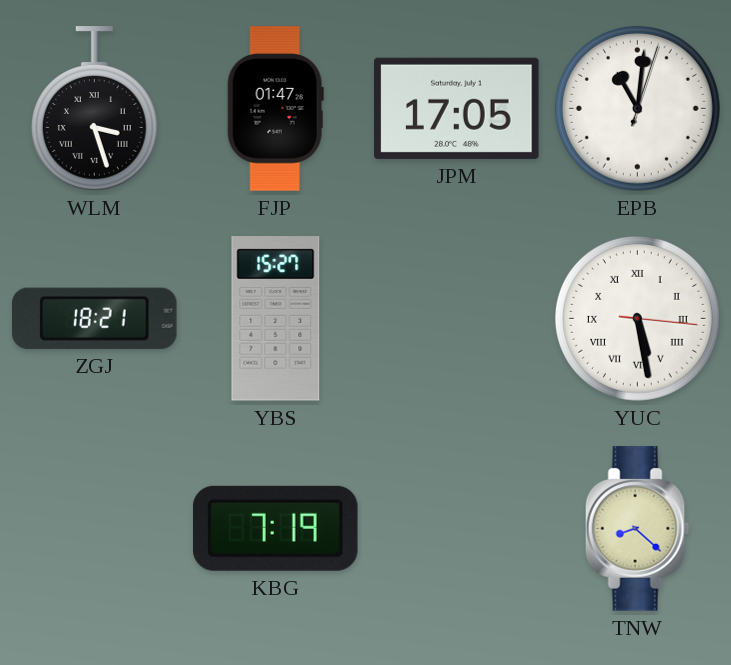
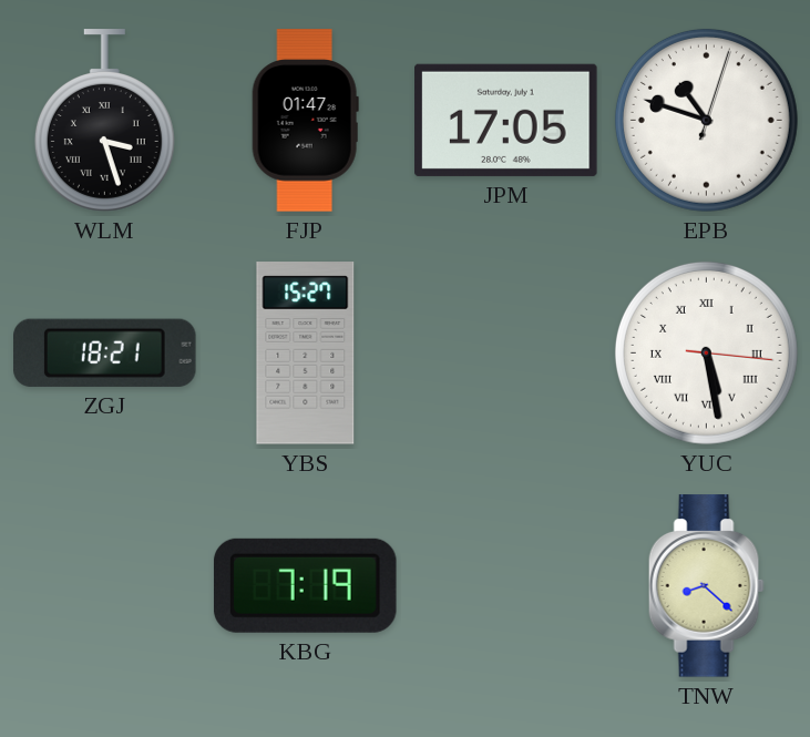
EPB: 11:01 -> 10:48
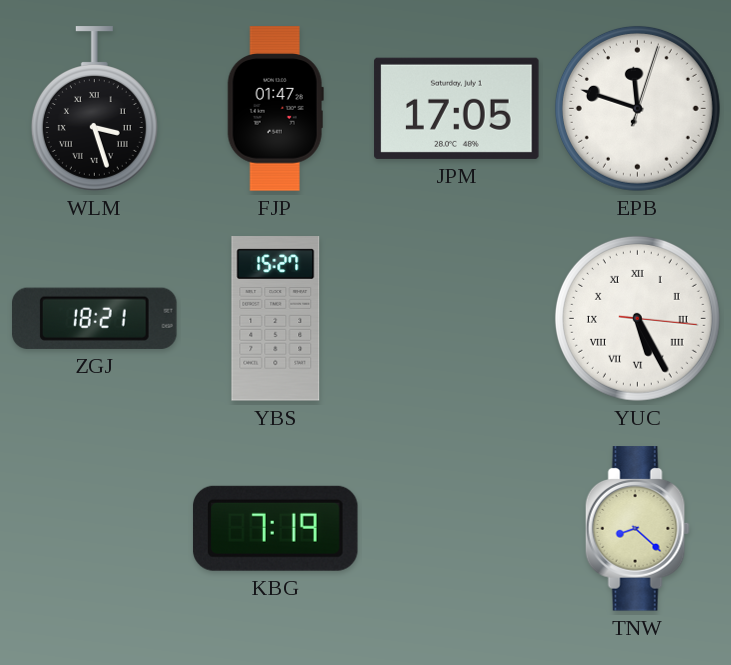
EPB: 10:48 -> 11:48
YUC: 5:28 -> 5:25
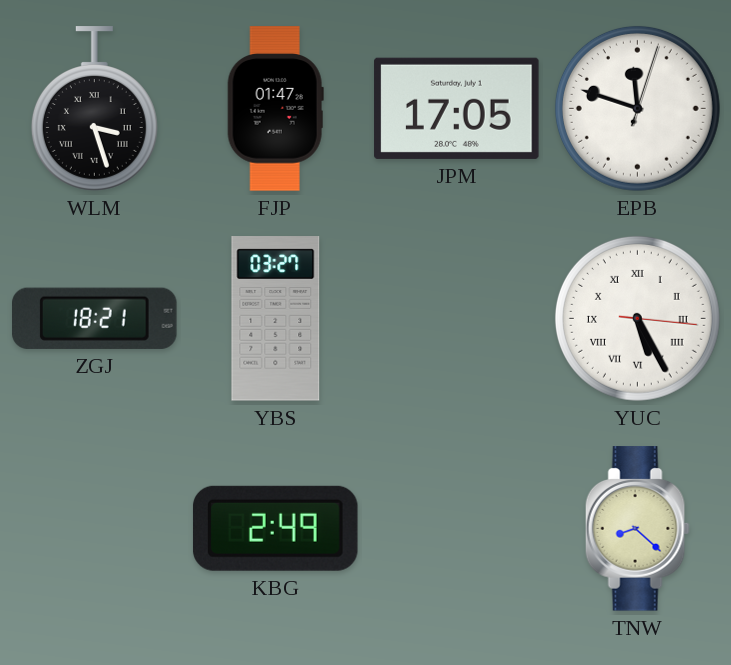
YBS: 15:27 -> 03:27
KBG: 7:19 -> 2:49
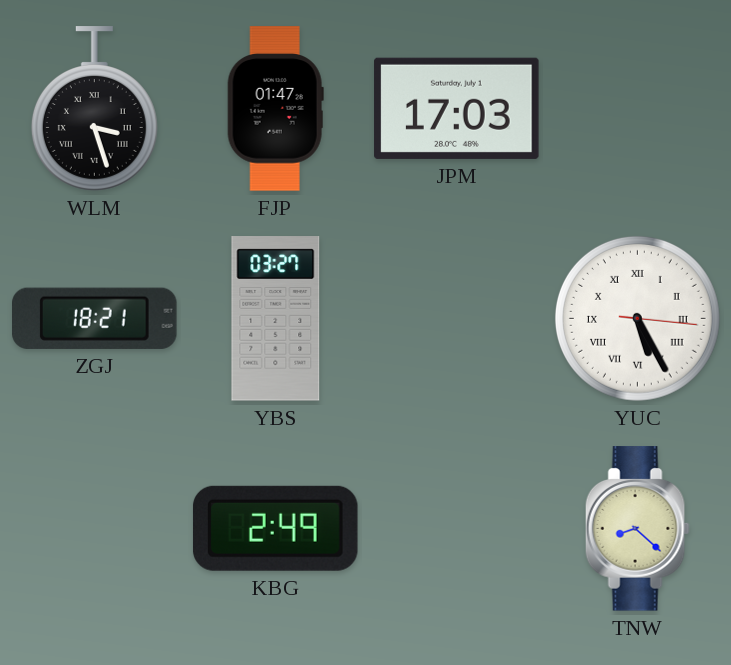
JPM: 17:05 -> 17:03
EPB: 11:48 -> none
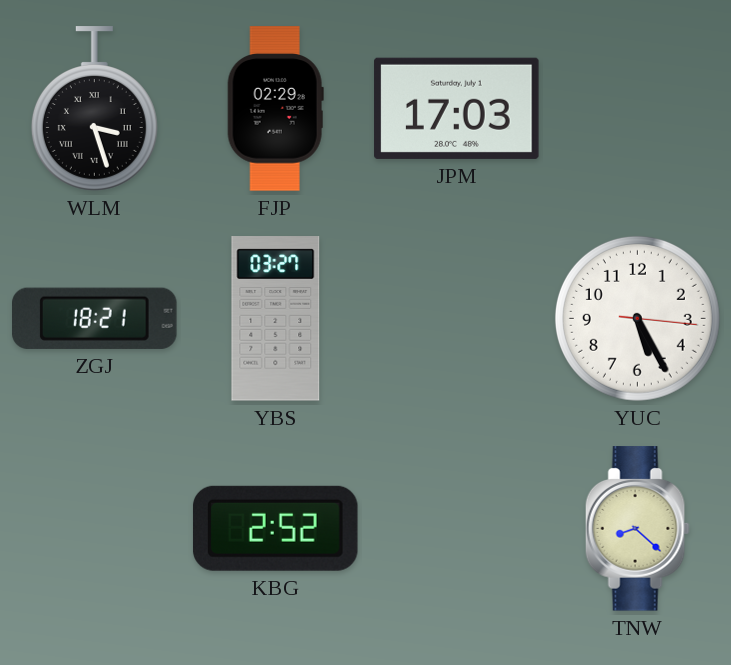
FJP: 01:47 -> 02:29
YUC numerals: Roman -> Arabic
KBG: 2:49 -> 2:52
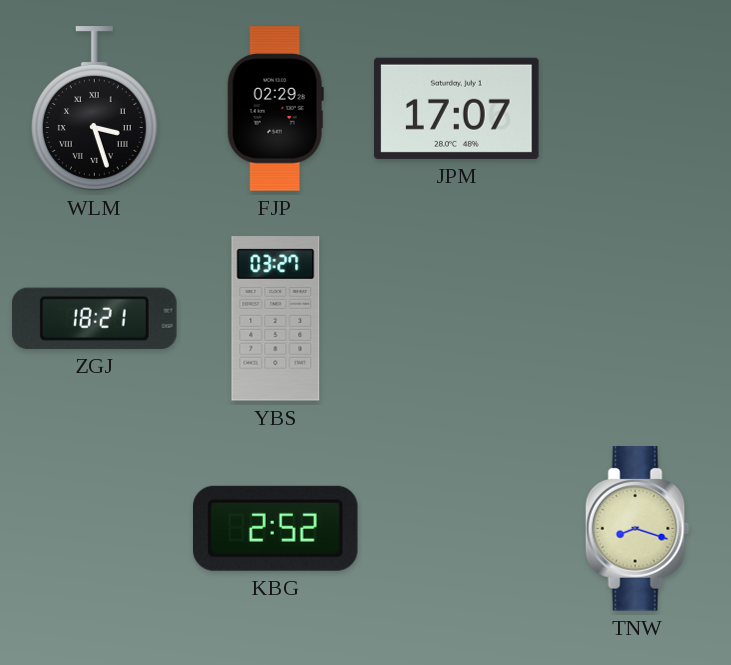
JPM: 17:03 -> 17:07
YUC: 5:25 -> none
TNW: 8:22 -> 8:18
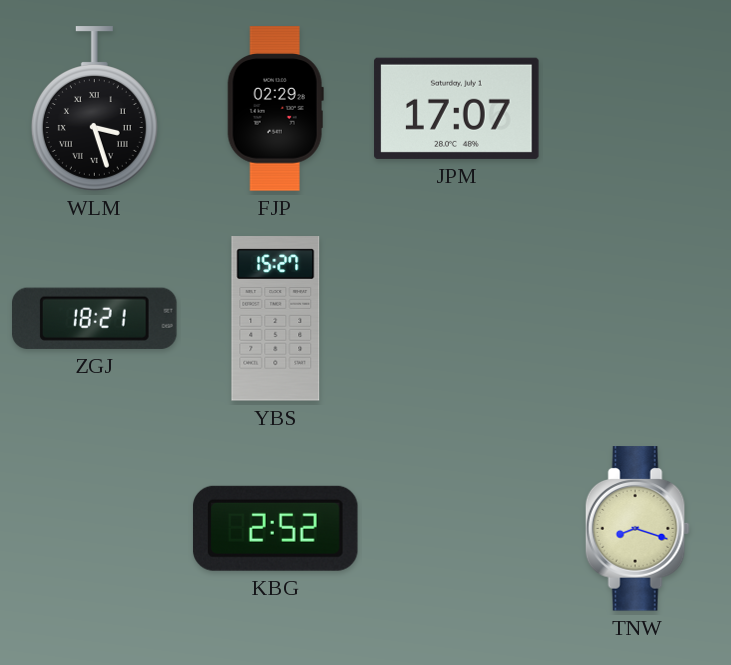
YBS: 03:27 -> 15:27
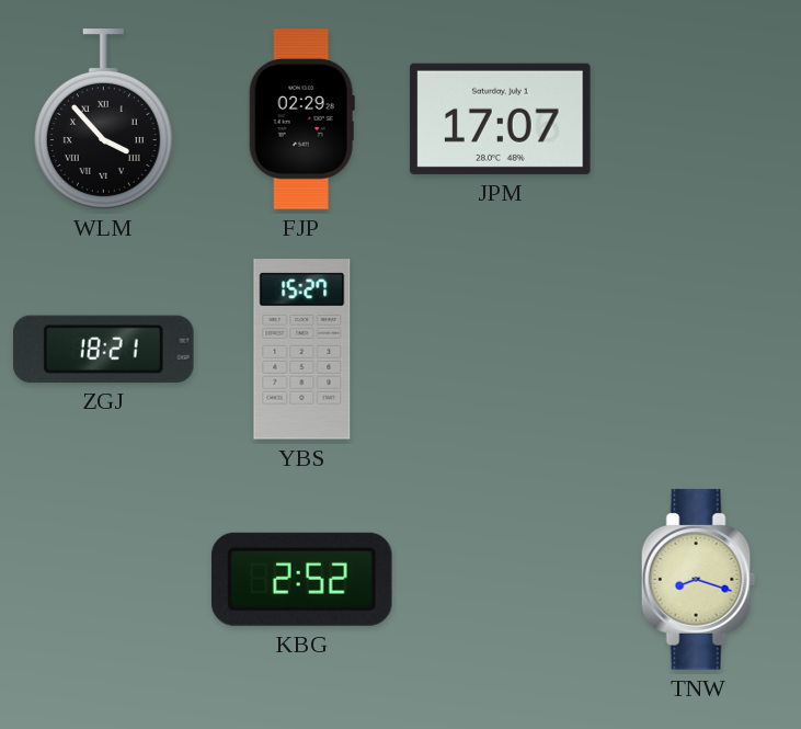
WLM: 3:27 -> 3:53
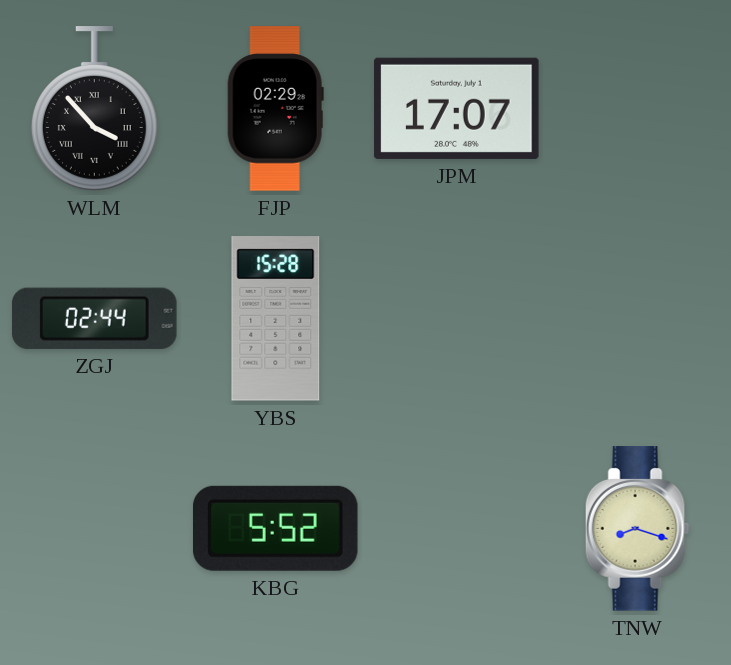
ZGJ: 18:21 -> 02:44
YBS: 15:27 -> 15:28
KBG: 2:52 -> 5:52
